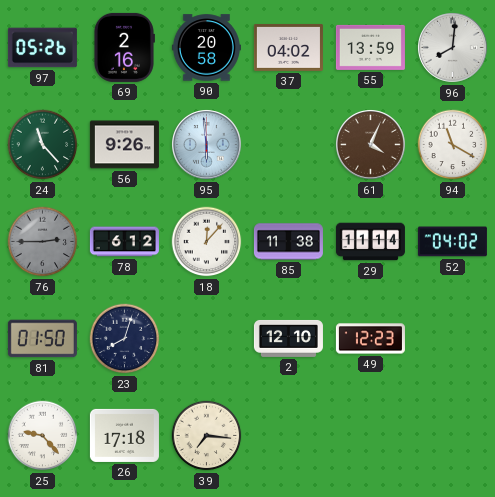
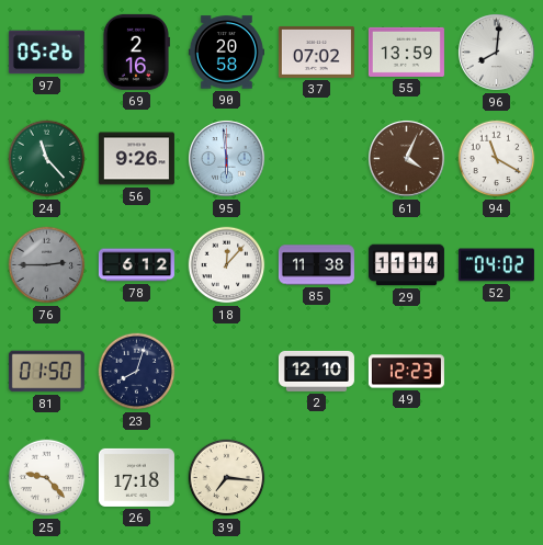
37: 04:02 -> 07:02
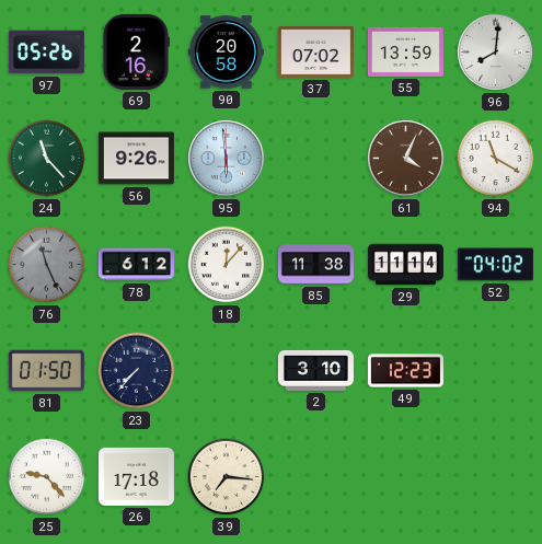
76: 2:45 -> 11:26
23: 8:03 -> 7:37
2: 12:10 -> 3:10
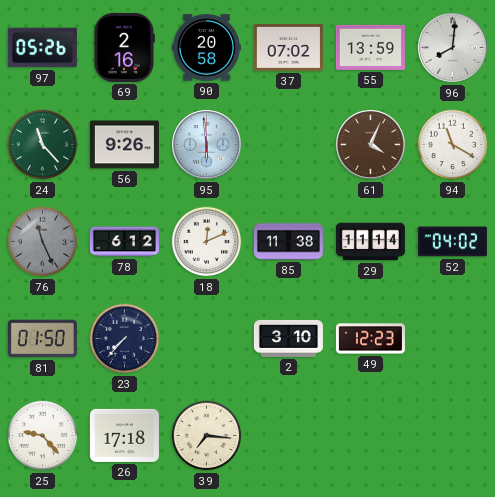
18: 12:07 -> 12:11
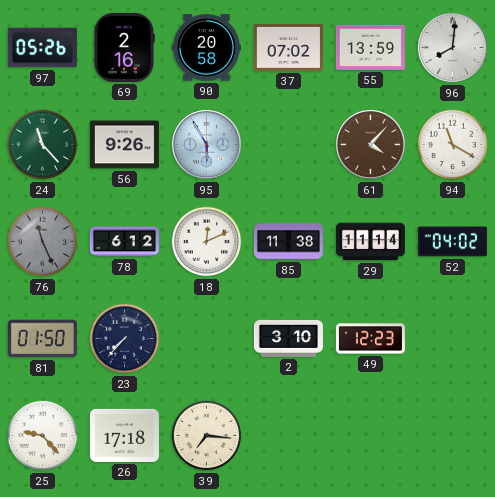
95: 5:59 -> 5:55
61: 4:04 -> 4:07
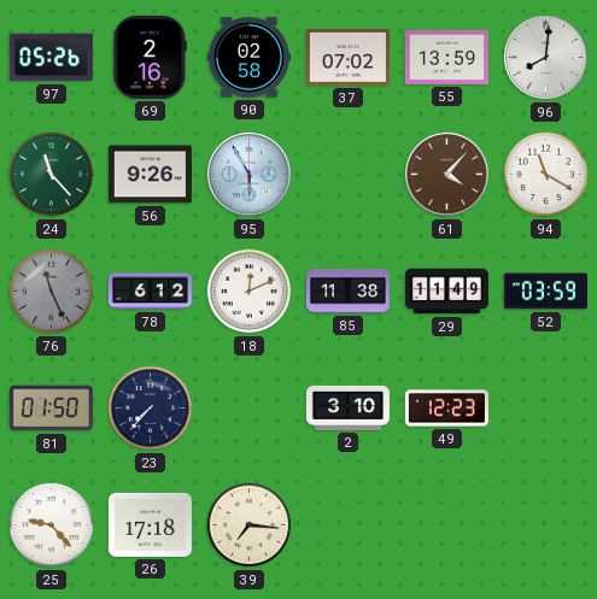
90: 20:58 -> 02:58
29: 11:14 -> 11:49
52: 04:02 -> 03:59
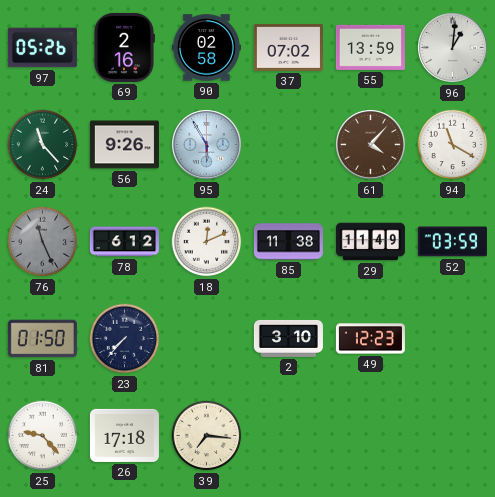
96: 8:01 -> 1:01
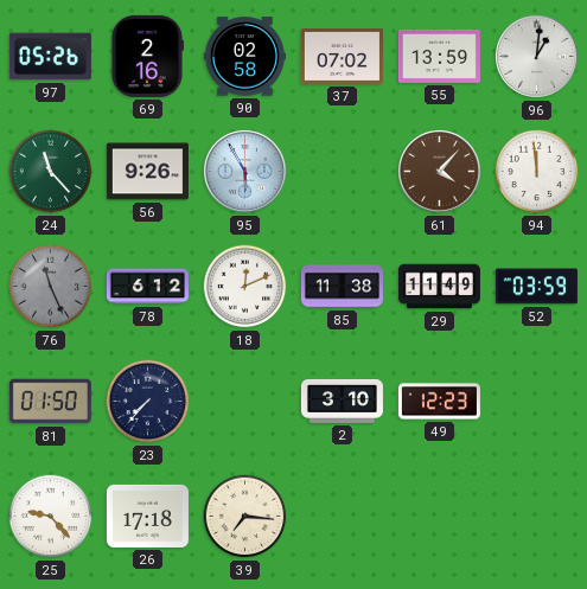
94: 11:20 -> 11:59
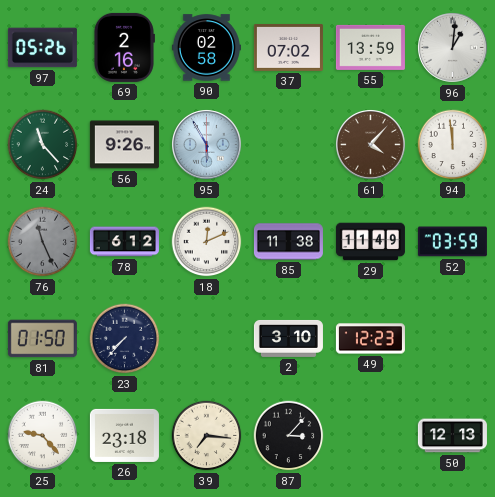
26: 17:18 -> 23:18
87: none -> 3:07
50: none -> 12:13
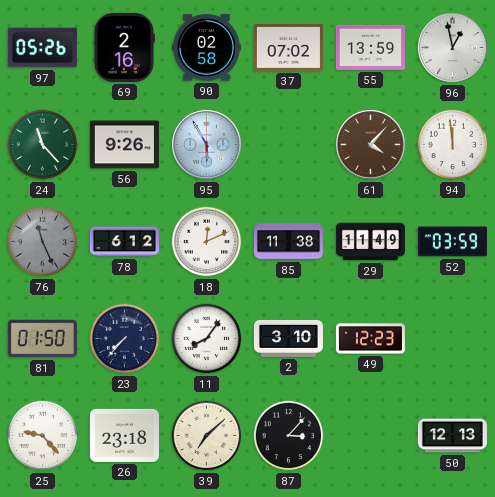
96: 1:01 -> 12:58
11: none -> 8:06
39: 7:16 -> 7:08
